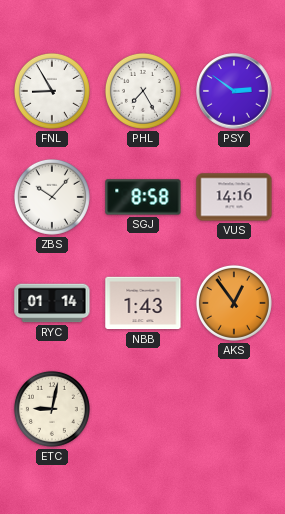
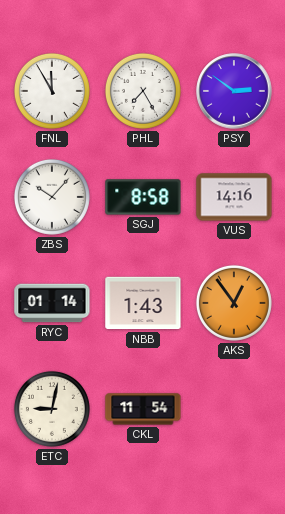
FNL: 8:55 -> 11:55
CKL: none -> 11:54
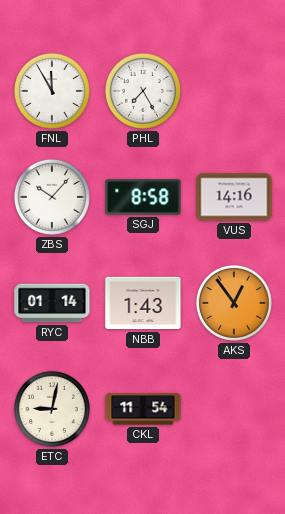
PSY: 2:51 -> none
